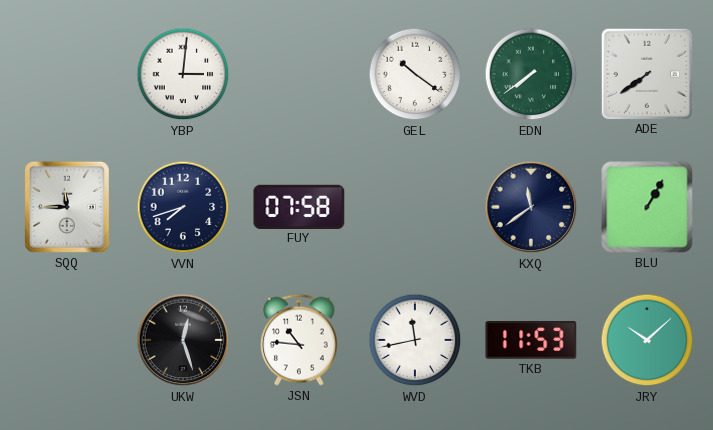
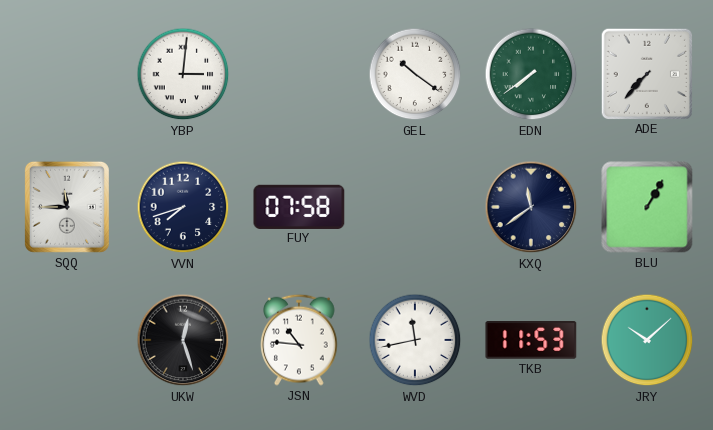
ADE: 7:39 -> 7:37
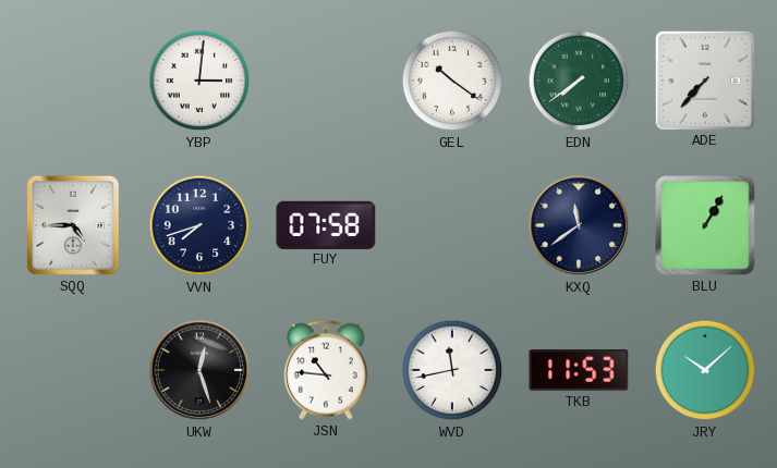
SQQ: 11:45 -> 4:45
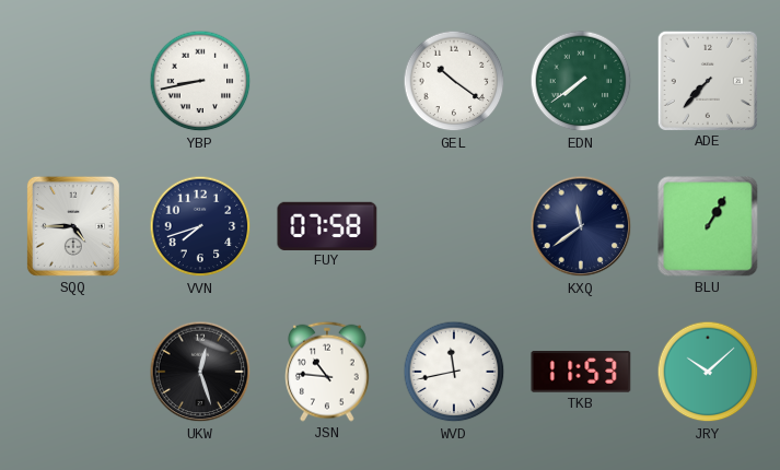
YBP: 3:01 -> 8:43
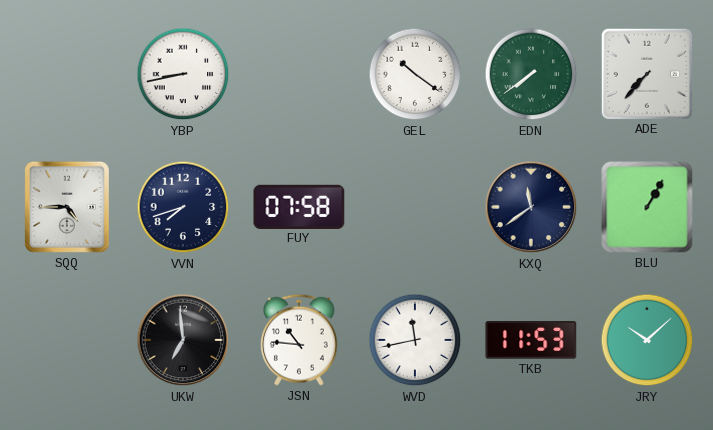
UKW: 12:27 -> 6:59
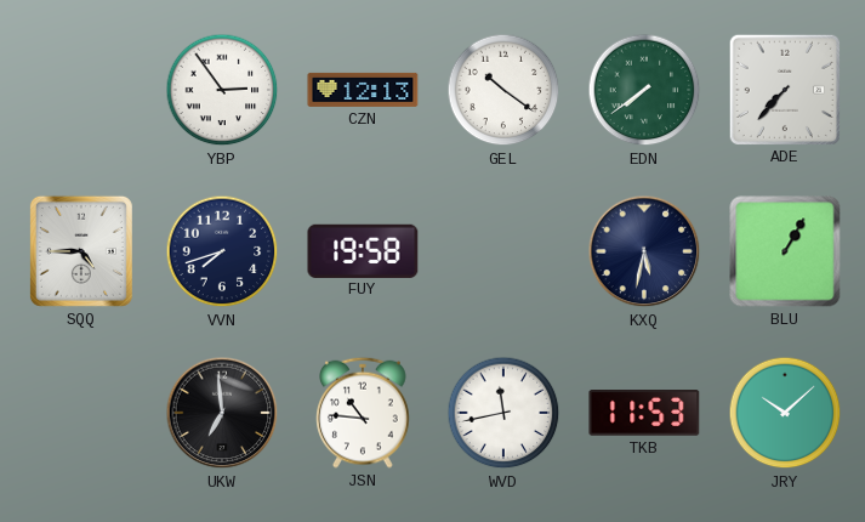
YBP: 8:43 -> 2:54
CZN: none -> 12:13
FUY: 07:58 -> 19:58
KXQ: 11:39 -> 5:32
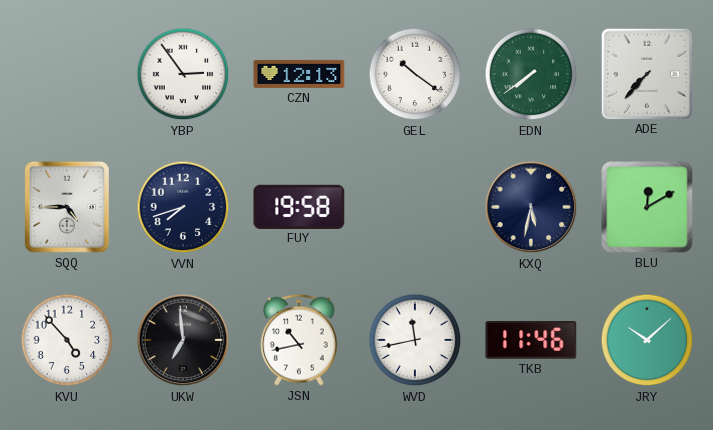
BLU: 1:05 -> 12:10
KVU: none -> 4:53
JSN: 10:46 -> 10:43
TKB: 11:53 -> 11:46
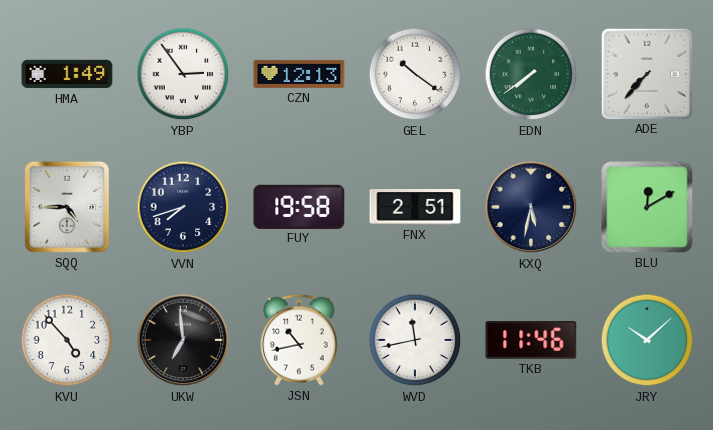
HMA: none -> 1:49
FNX: none -> 2:51
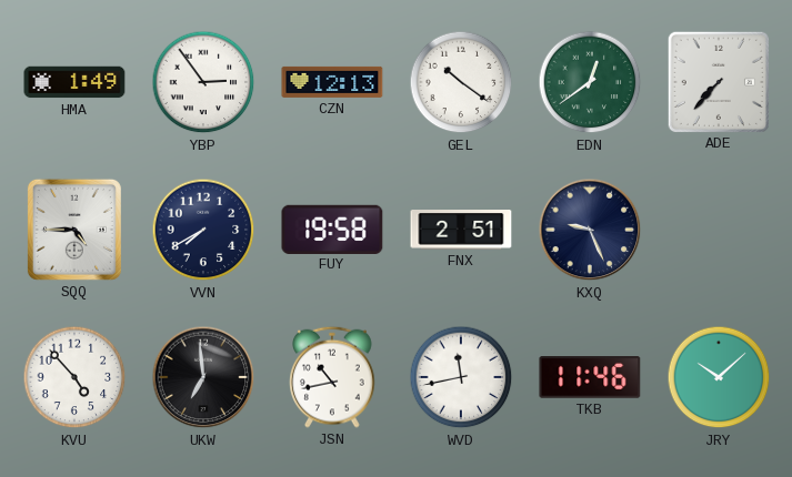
EDN: 7:39 -> 12:39
VVN: 7:42 -> 7:40
KXQ: 5:32 -> 9:26
BLU: 12:10 -> none
